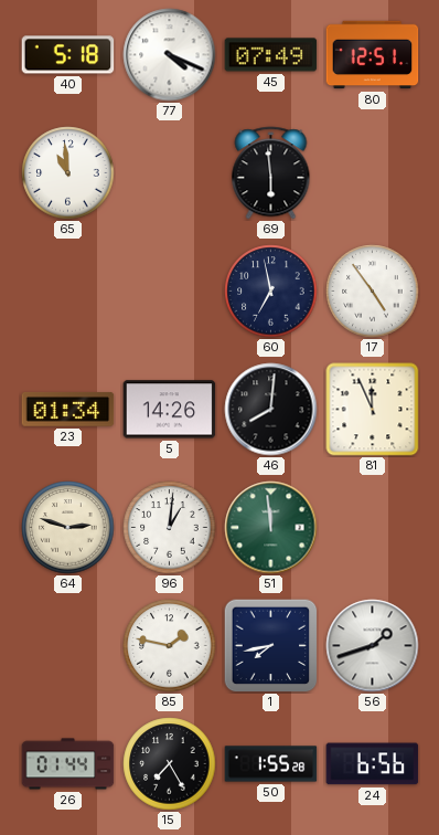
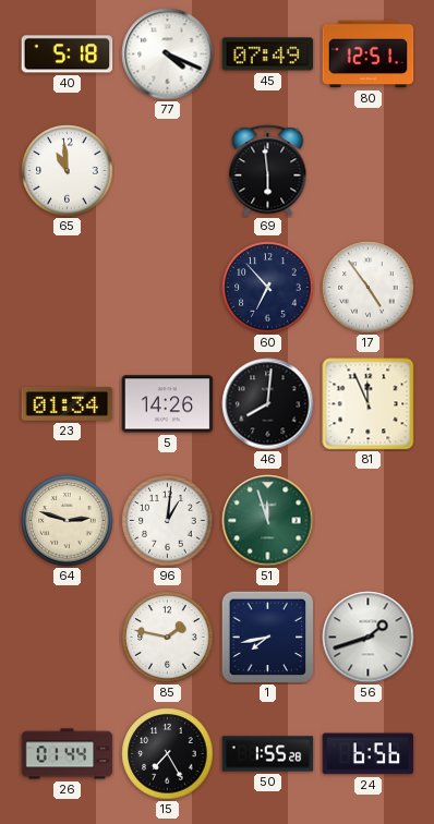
60: 6:58 -> 6:53
51: 11:59 -> 11:57
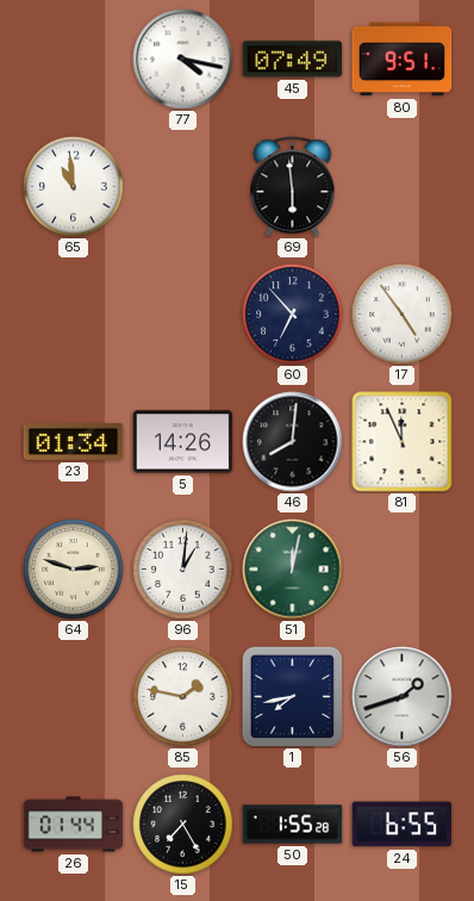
40: 5:18 -> none
77: 4:19 -> 4:17
80: 12:51 -> 9:51
51: 11:57 -> 12:02
24: 6:56 -> 6:55
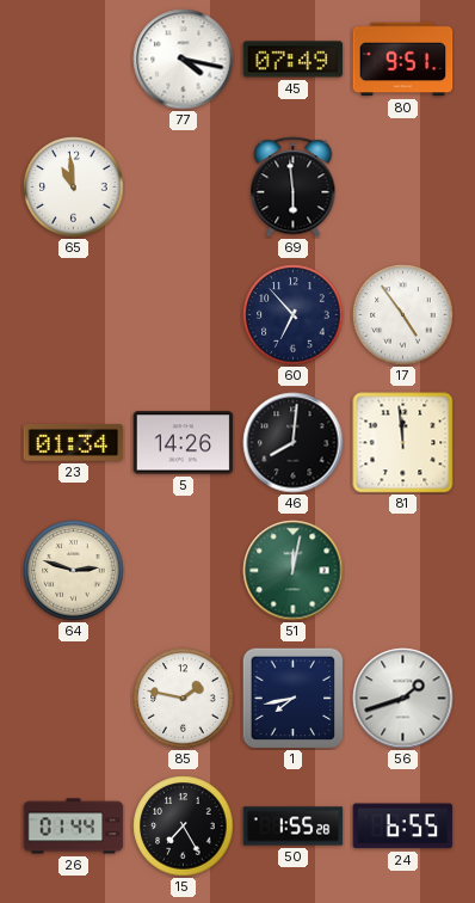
81: 11:56 -> 11:59
96: 1:01 -> none
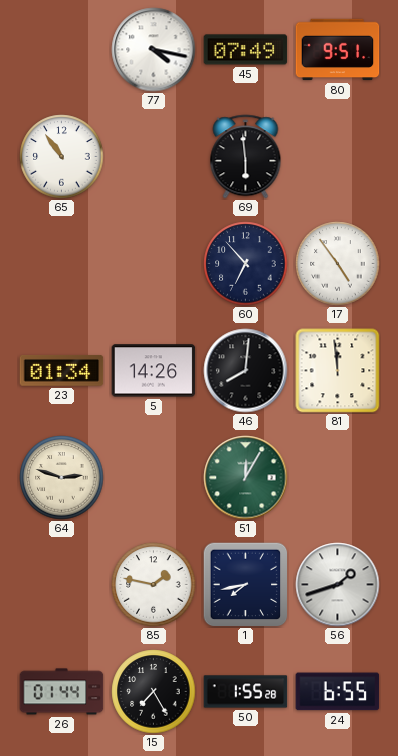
65: 10:59 -> 10:54
51: 12:02 -> 12:05
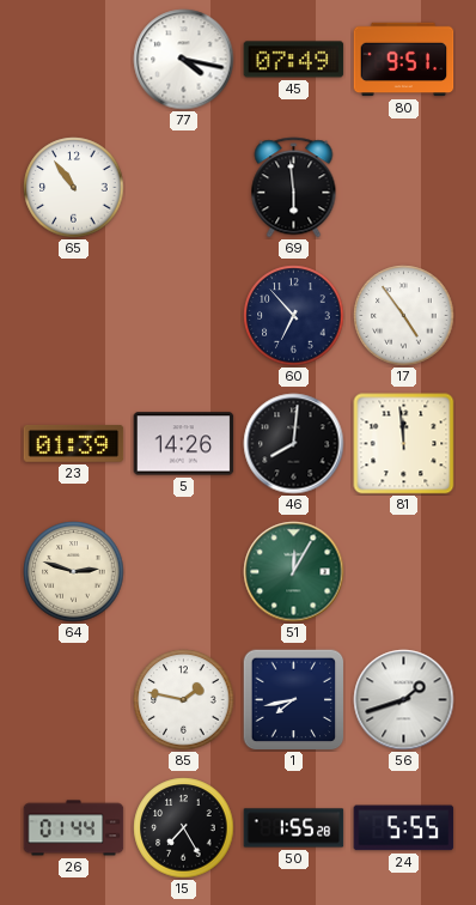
23: 01:34 -> 01:39
24: 6:55 -> 5:55
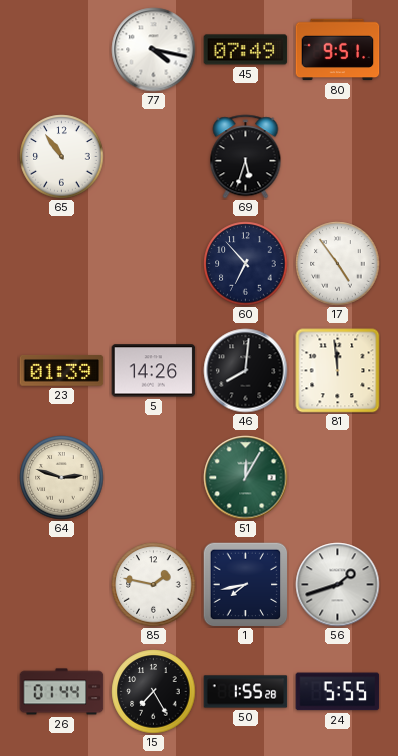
69: 5:59 -> 5:33
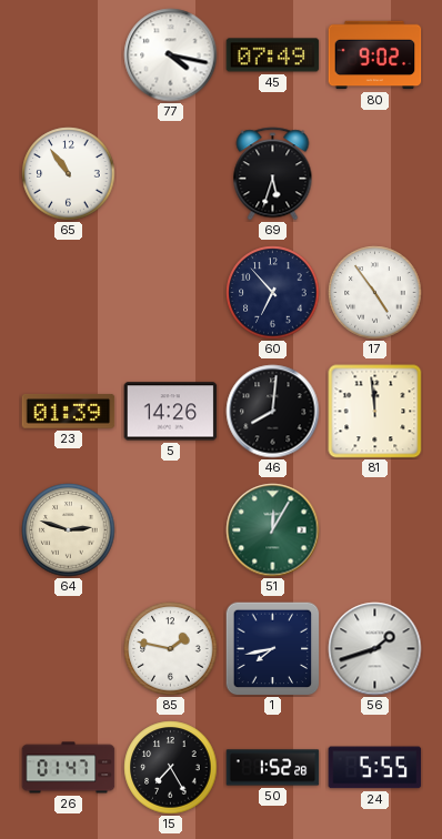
80: 9:51 -> 9:02
26: 01:44 -> 01:47
50: 1:55 -> 1:52
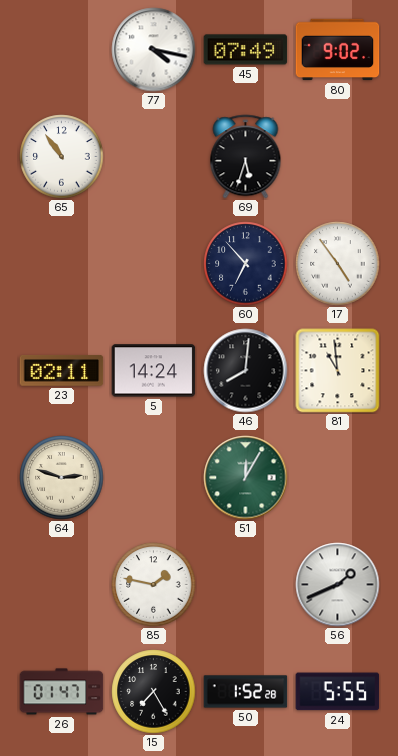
23: 01:39 -> 02:11
5: 14:26 -> 14:24
81: 11:59 -> 10:59
1: 7:43 -> none
56: 1:42 -> 1:41
